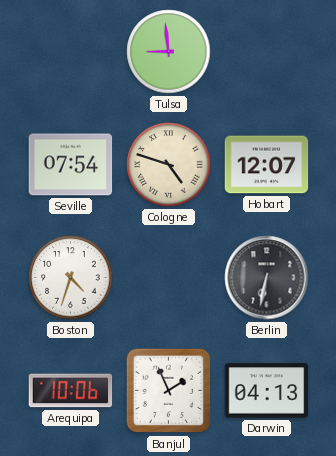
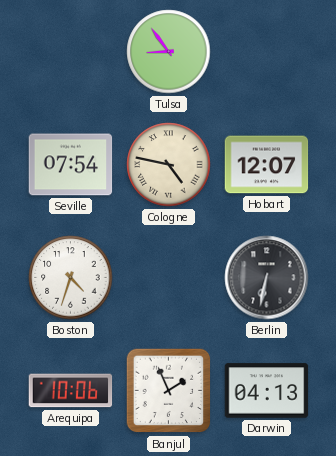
Tulsa: 8:59 -> 8:54
Cologne: 4:48 -> 4:47
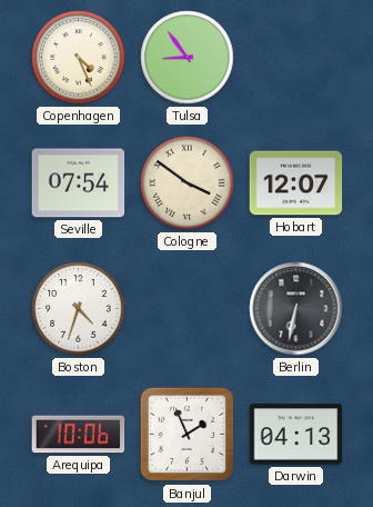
Copenhagen: none -> 4:26
Cologne: 4:47 -> 3:51
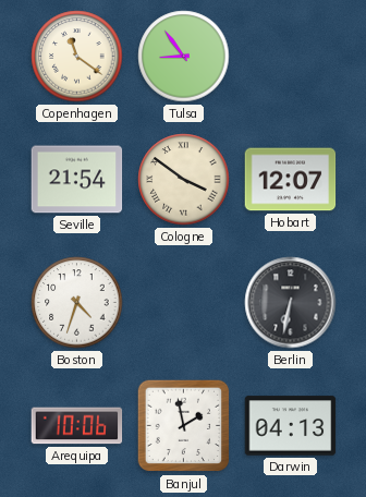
Copenhagen: 4:26 -> 11:21
Seville: 07:54 -> 21:54
Banjul: 1:56 -> 1:58
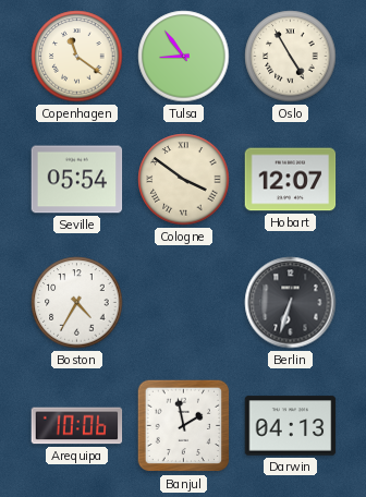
Oslo: none -> 4:55
Seville: 21:54 -> 05:54
Boston: 4:33 -> 4:35
Berlin: 6:32 -> 6:33
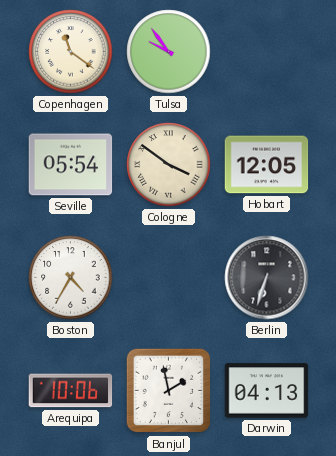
Tulsa: 8:54 -> 9:54
Oslo: 4:55 -> none
Hobart: 12:07 -> 12:05
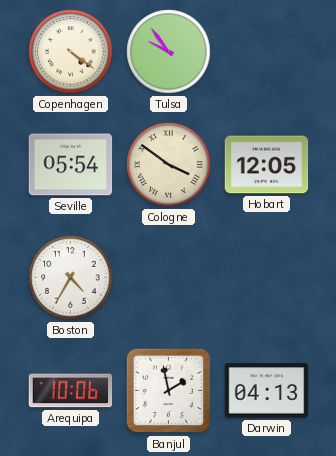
Copenhagen: 11:21 -> 4:21
Berlin: 6:33 -> none
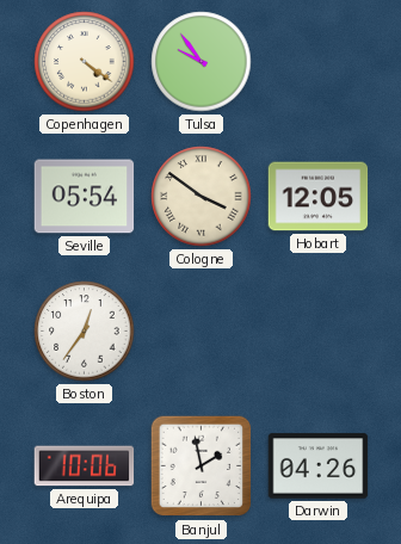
Boston: 4:35 -> 12:36
Darwin: 04:13 -> 04:26
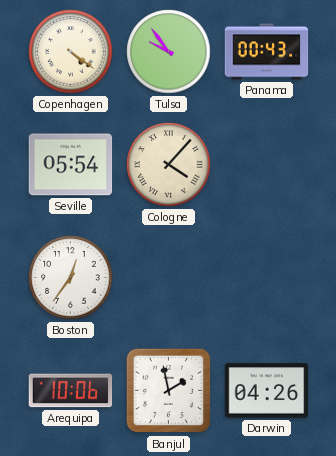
Panama: none -> 00:43
Cologne: 3:51 -> 4:07
Hobart: 12:05 -> none
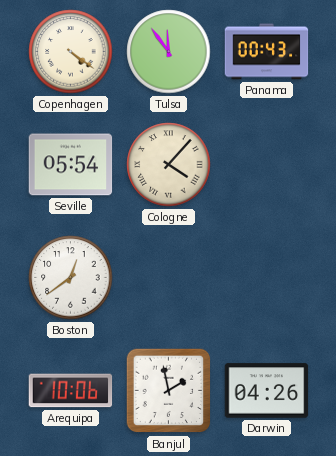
Tulsa: 9:54 -> 11:54
Boston: 12:36 -> 12:39
